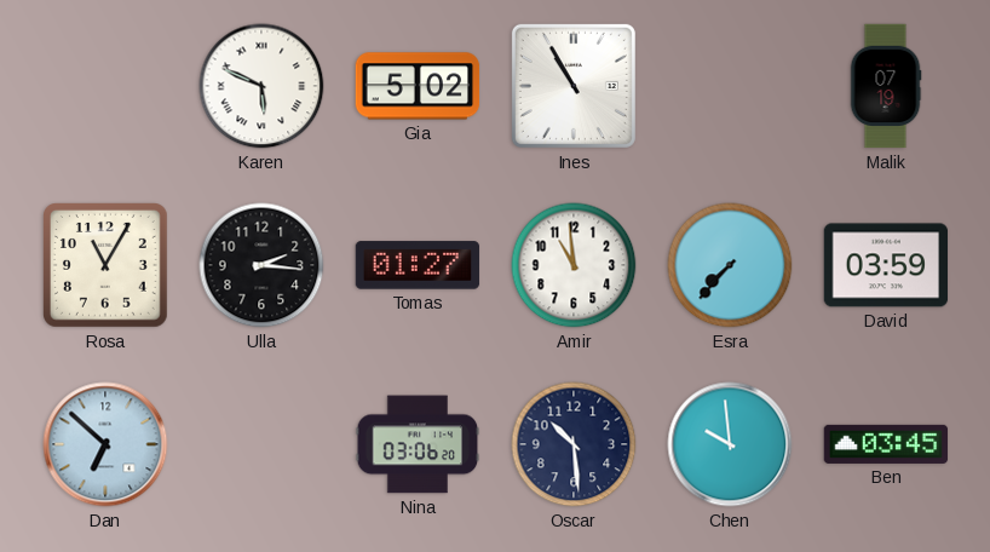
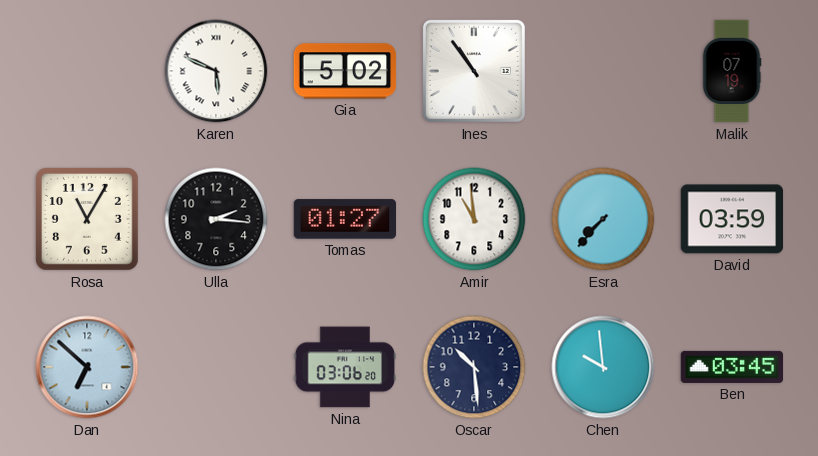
Ines: 10:55 -> 10:54
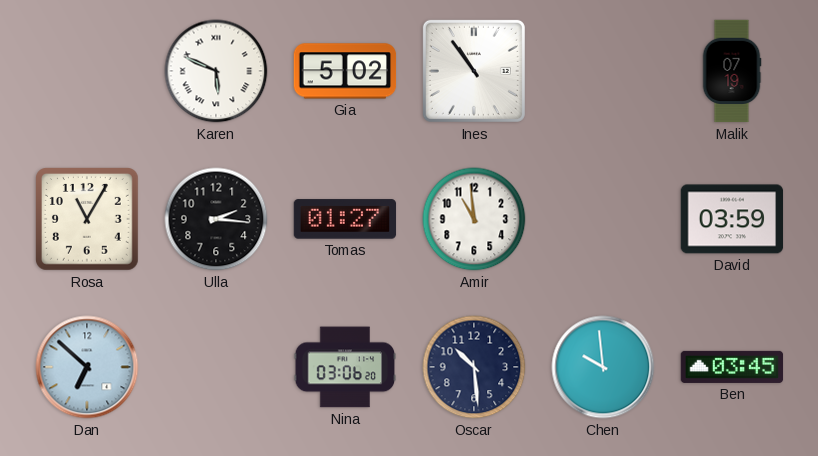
Esra: 7:37 -> none
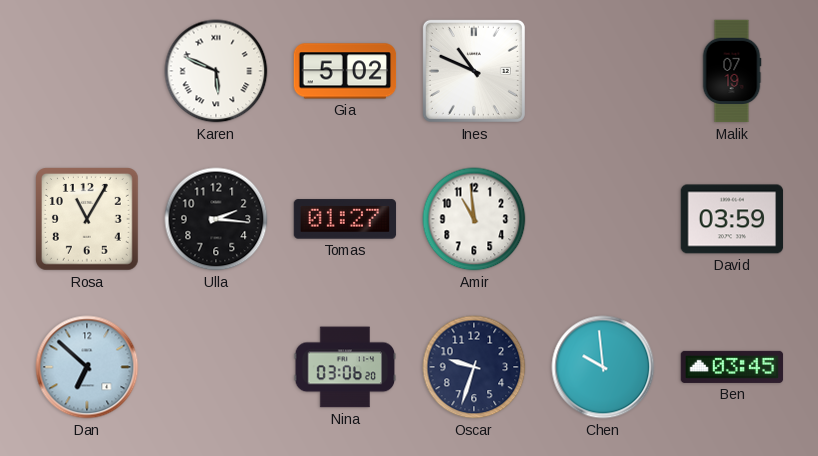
Ines: 10:54 -> 10:49
Oscar: 10:29 -> 9:33
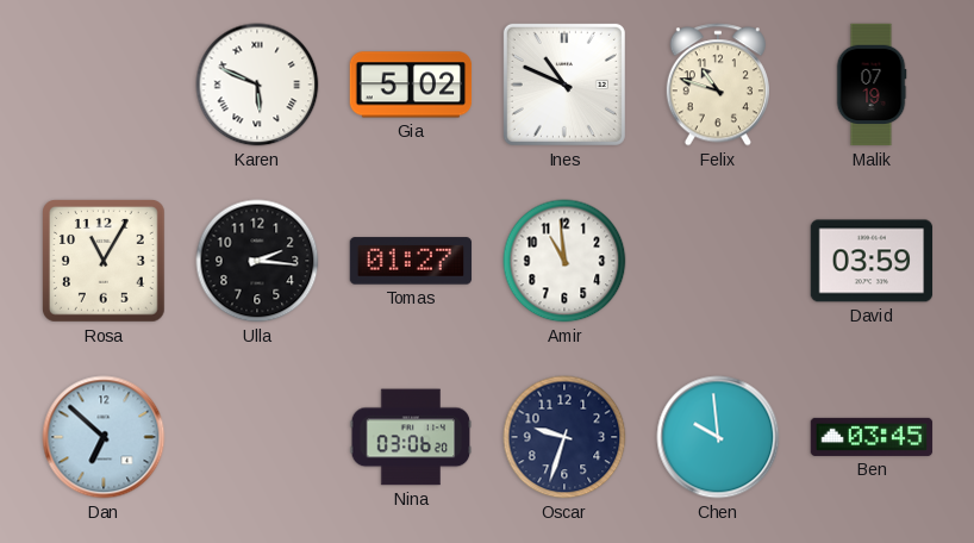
Felix: none -> 10:48
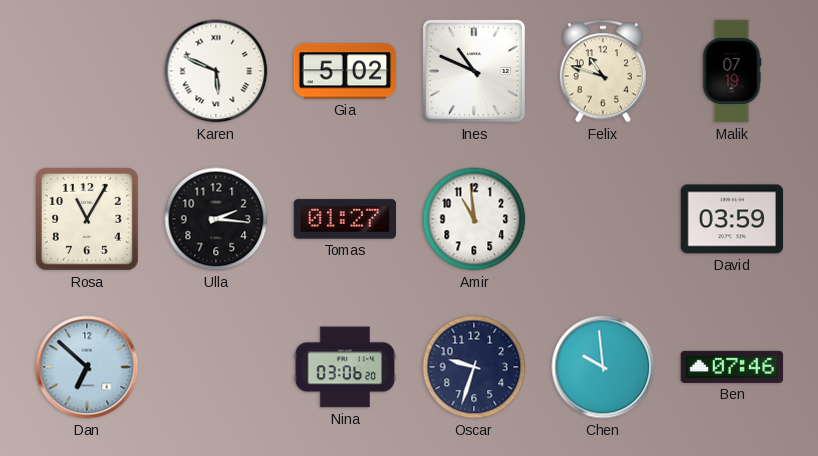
Ben: 03:45 -> 07:46
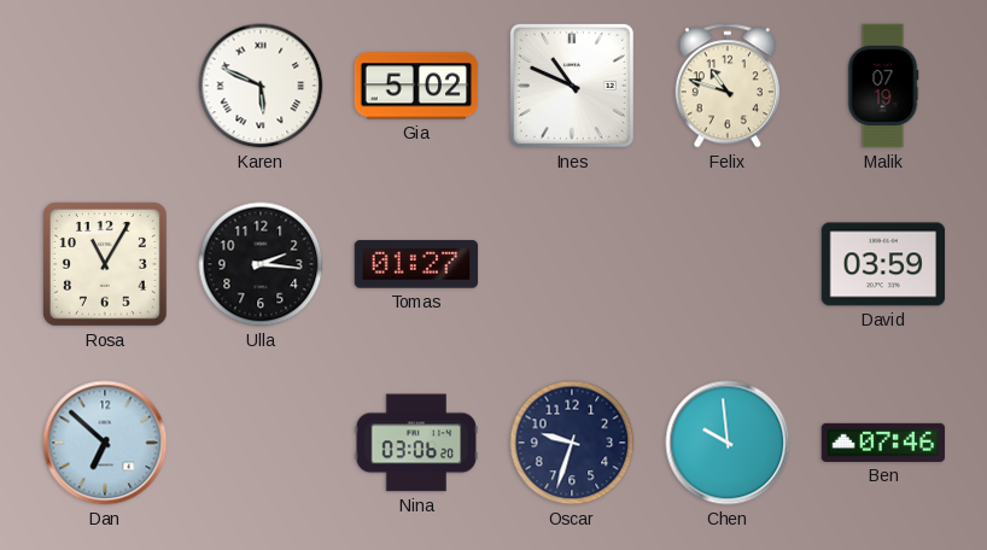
Amir: 10:59 -> none
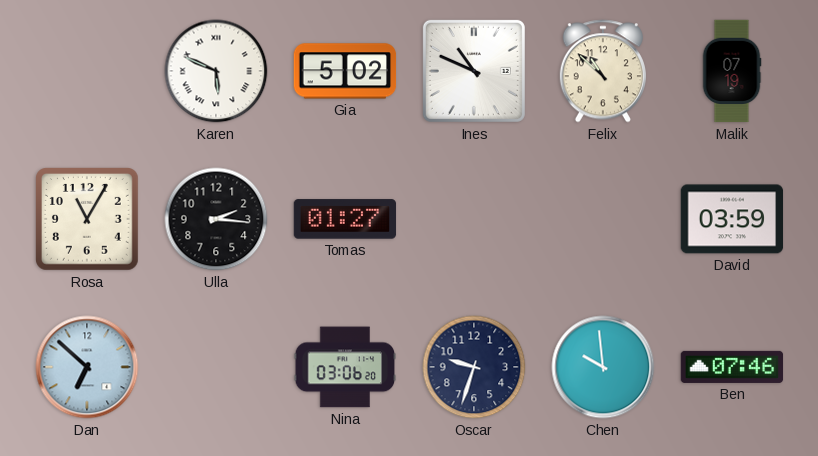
Felix: 10:48 -> 10:52
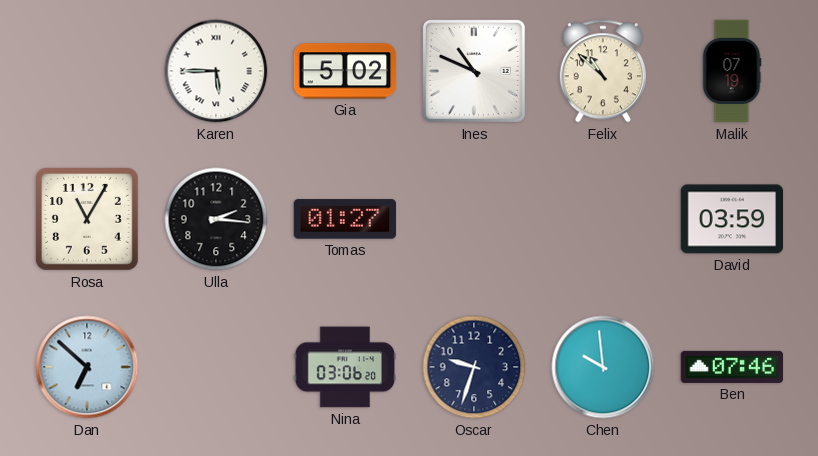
Karen: 5:49 -> 5:45
